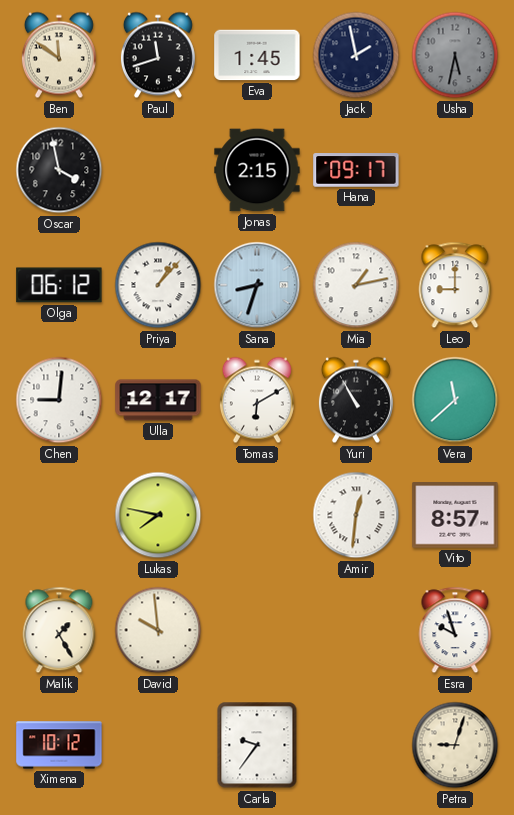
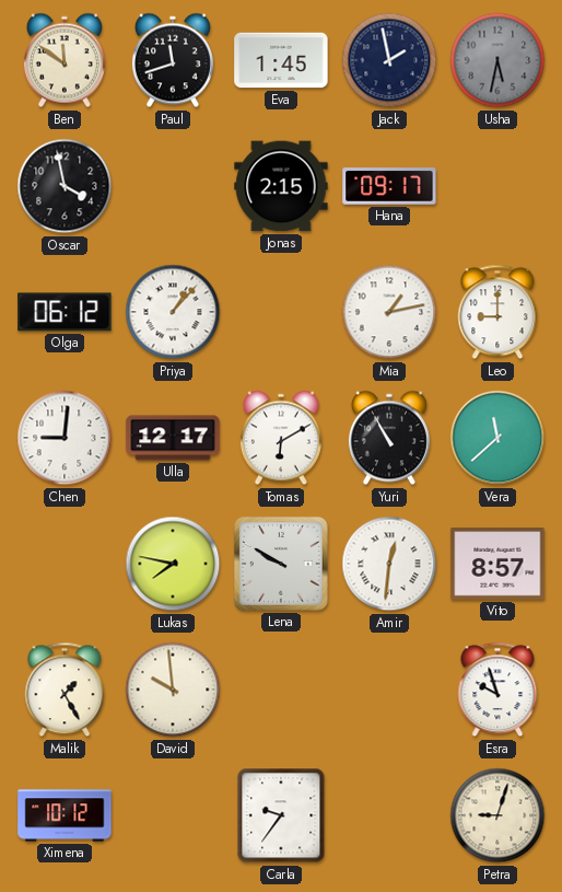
Sana: 8:33 -> none
Lena: none -> 9:50
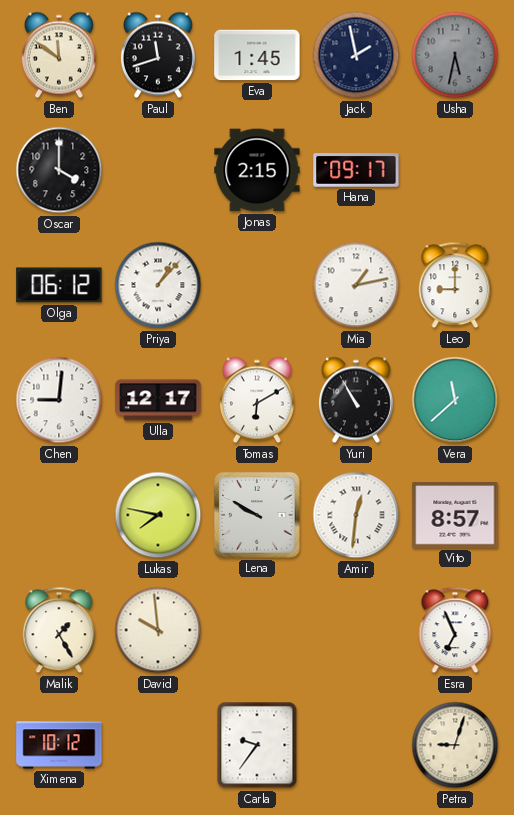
Oscar: 3:58 -> 4:00
Esra: 9:57 -> 6:56
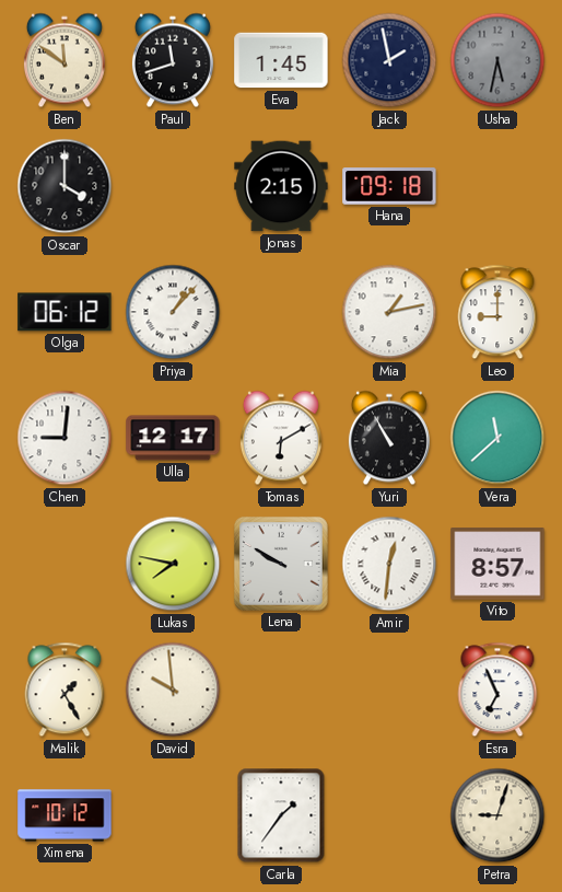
Hana: 09:17 -> 09:18
Carla: 9:36 -> 1:36
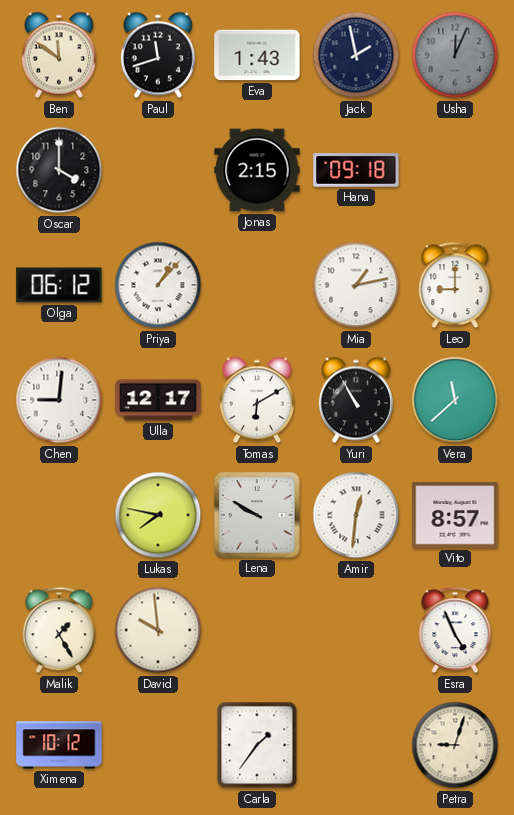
Eva: 1:45 -> 1:43
Usha: 5:32 -> 12:04
Esra: 6:56 -> 4:56
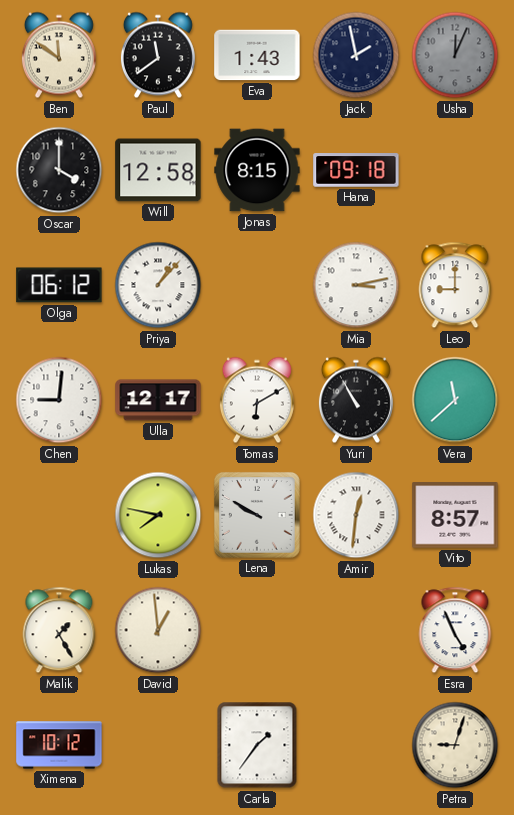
Paul: 11:42 -> 11:39
Will: none -> 12:58
Jonas: 2:15 -> 8:15
Mia: 1:13 -> 3:13
David: 9:59 -> 12:59
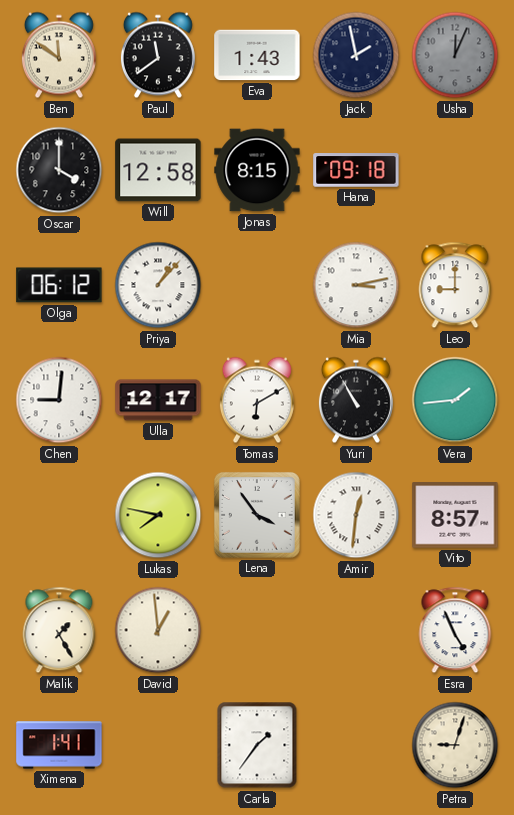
Vera: 11:38 -> 1:44
Lena: 9:50 -> 3:54
Ximena: 10:12 -> 1:41
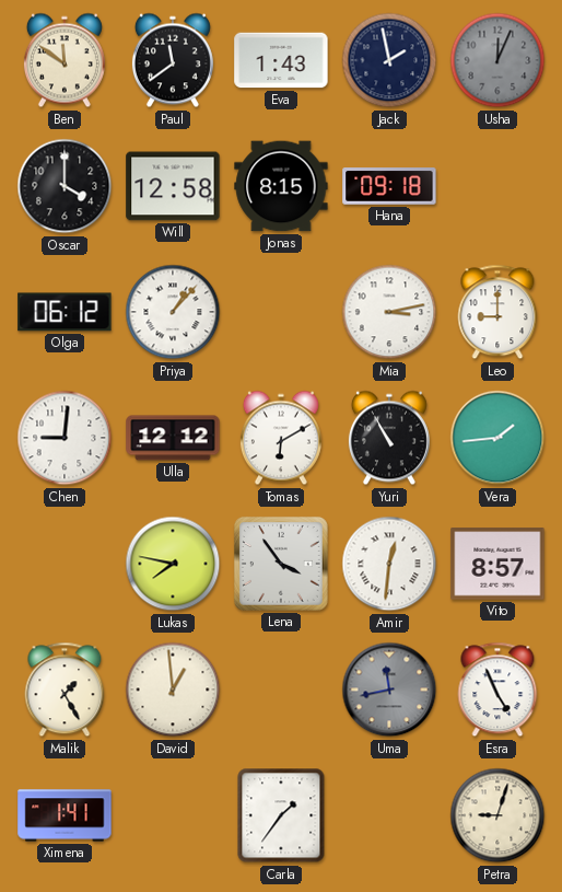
Ulla: 12:17 -> 12:12
Uma: none -> 11:43
